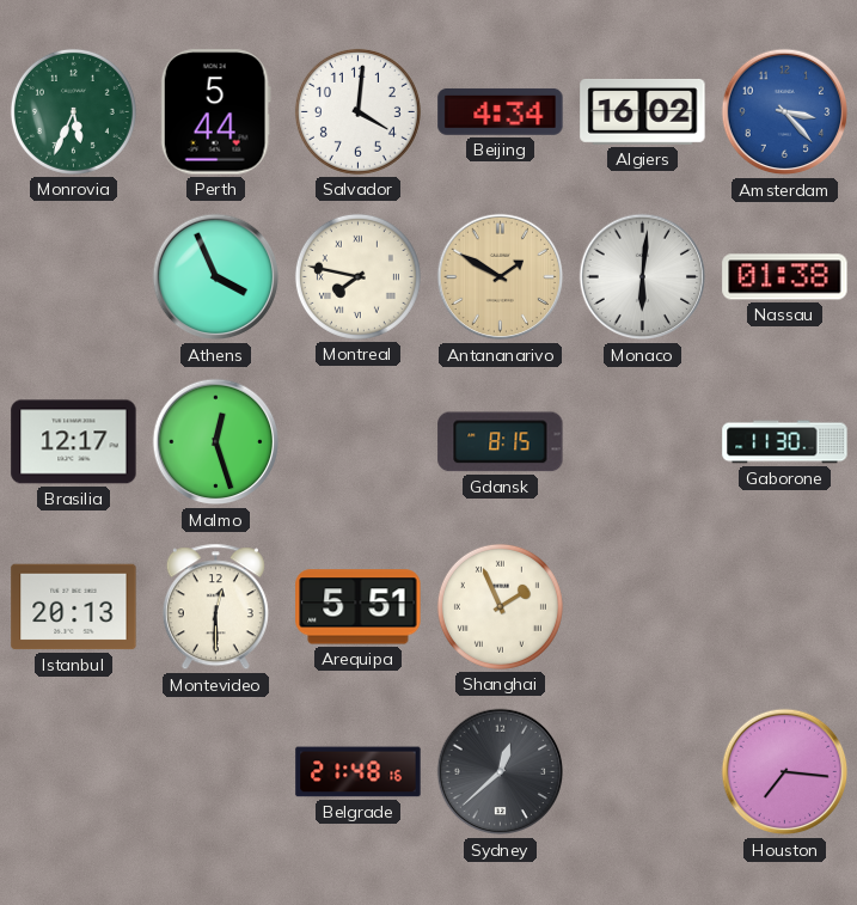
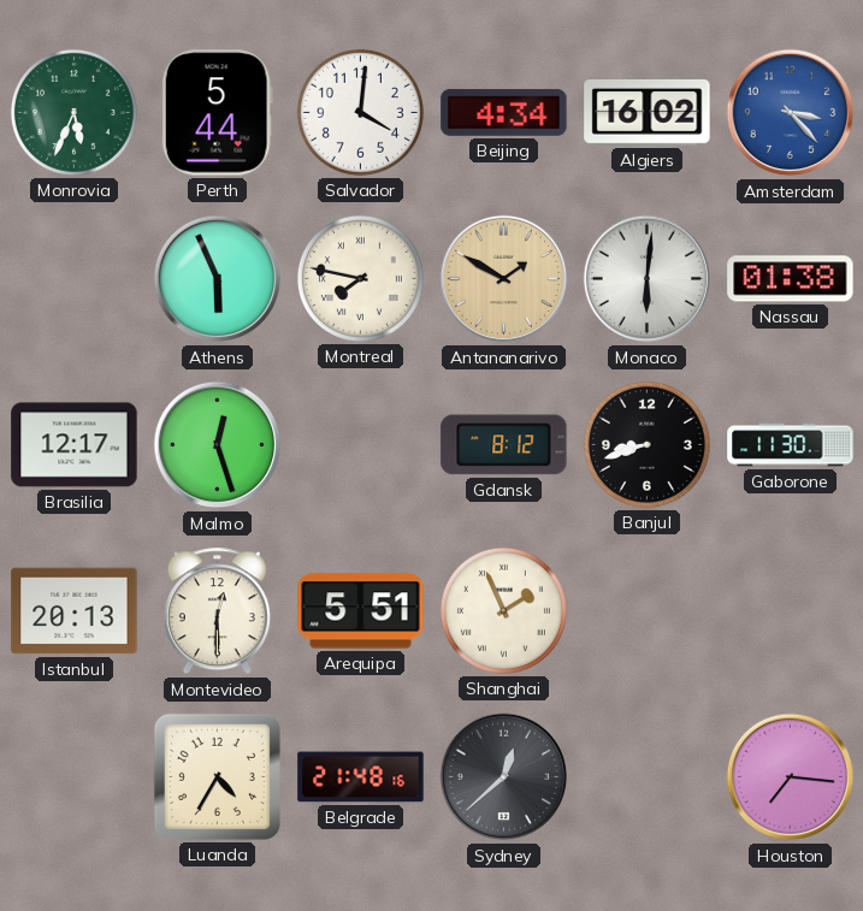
Athens: 3:56 -> 5:56
Gdansk: 8:15 -> 8:12
Banjul: none -> 8:42
Luanda: none -> 4:35
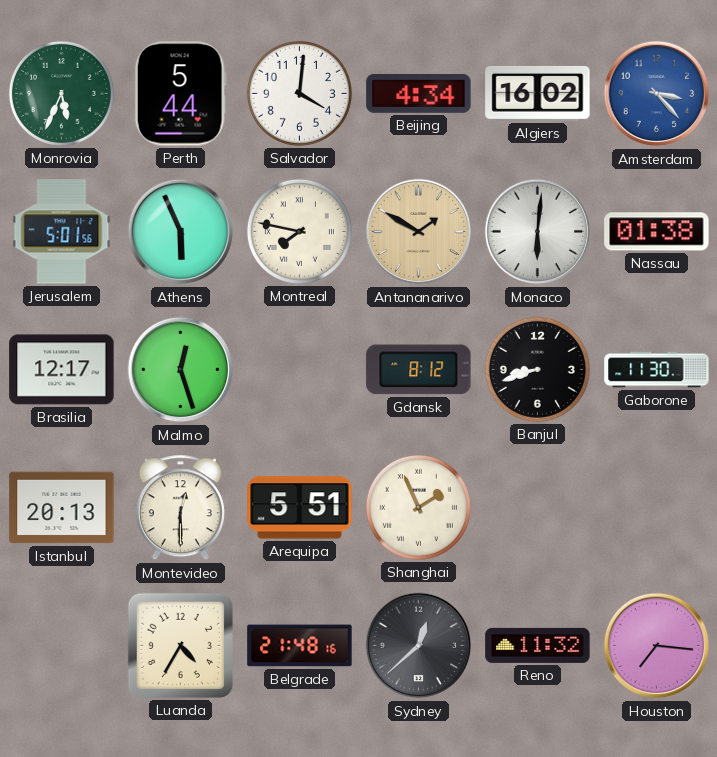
Jerusalem: none -> 5:01
Reno: none -> 11:32
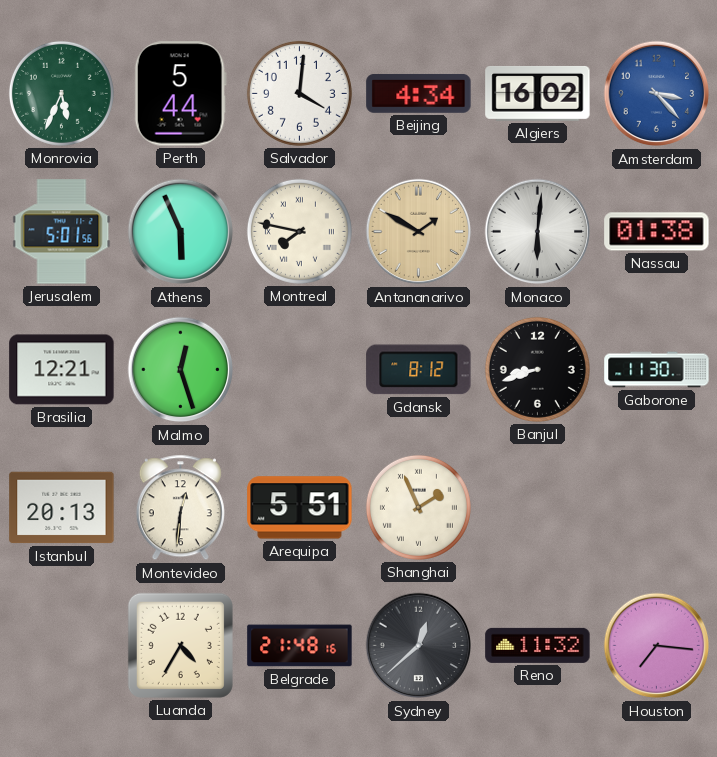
Brasilia: 12:17 -> 12:21
Montevideo: 12:30 -> 12:31
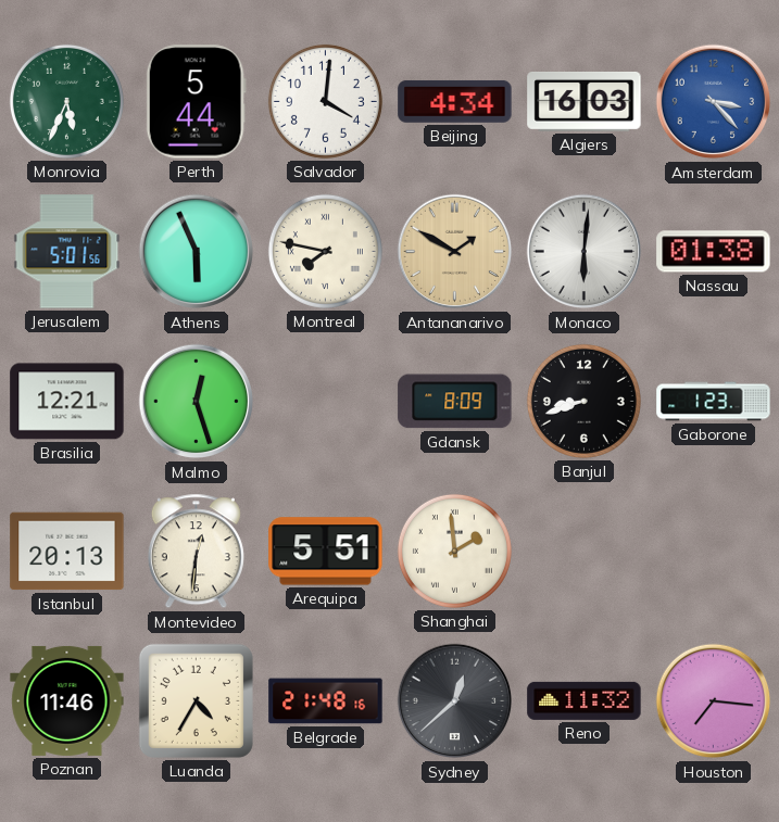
Algiers: 16:02 -> 16:03
Gdansk: 8:12 -> 8:09
Gaborone: 11:30 -> 1:23
Shanghai: 1:56 -> 1:59
Poznan: none -> 11:46
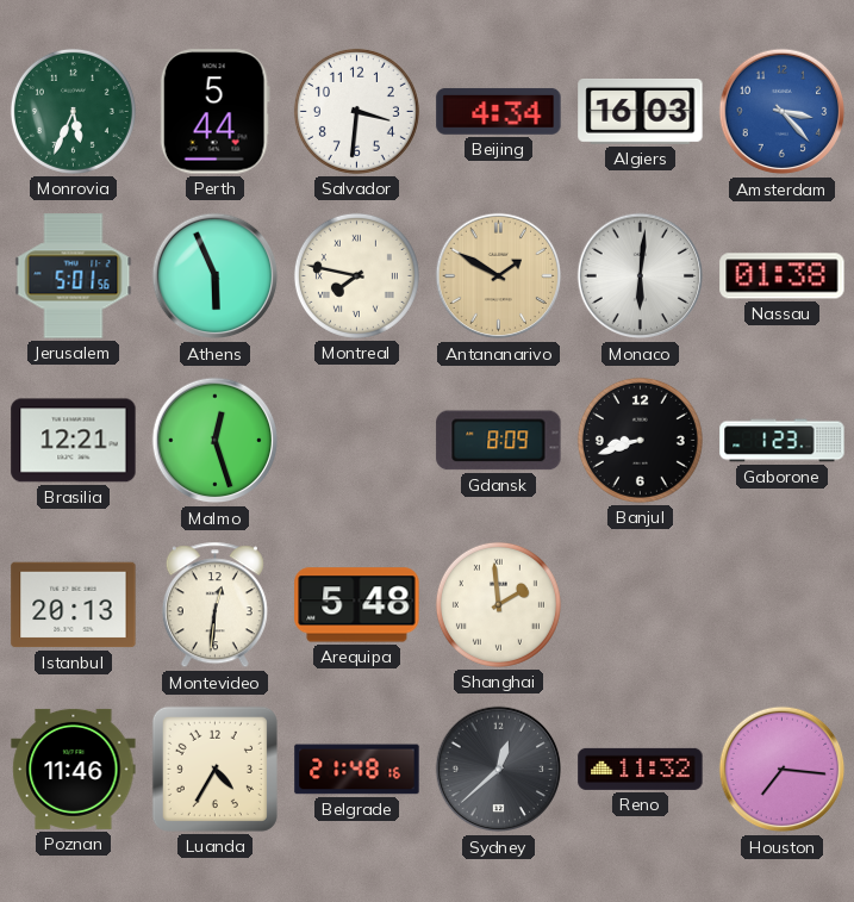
Salvador: 4:01 -> 3:31
Arequipa: 5:51 -> 5:48
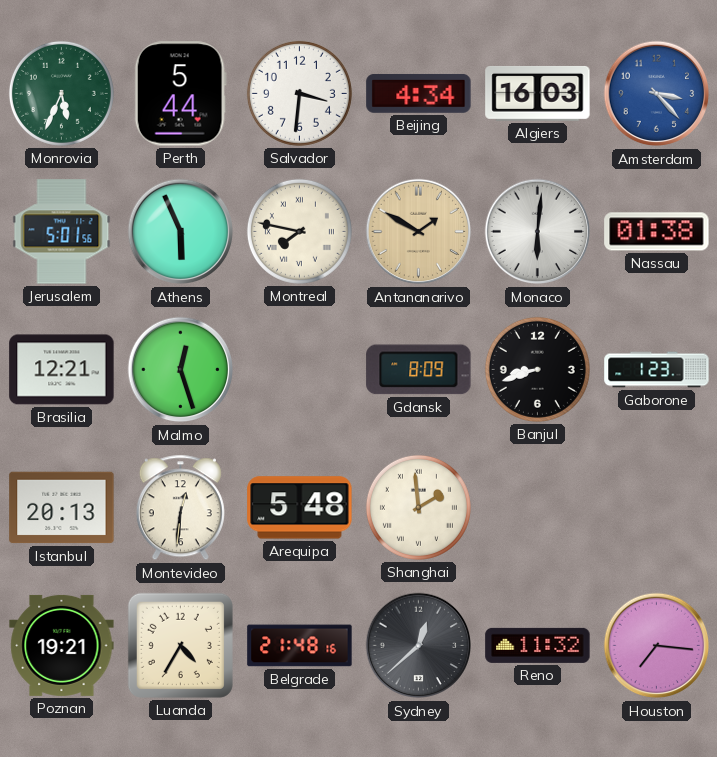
Poznan: 11:46 -> 19:21
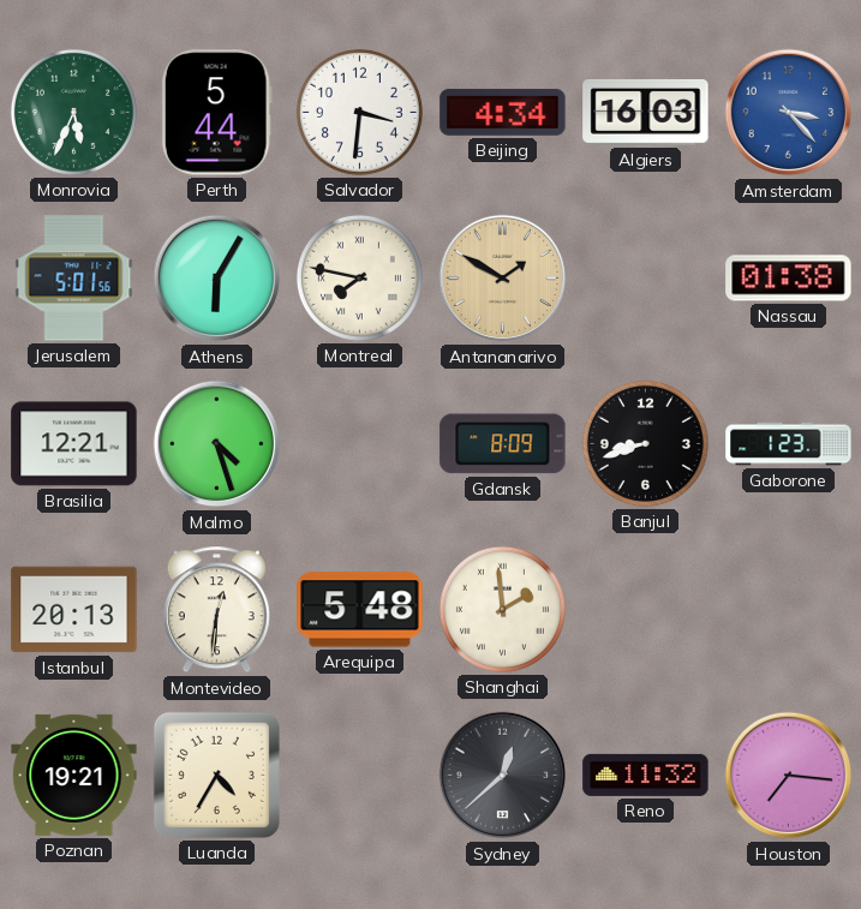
Athens: 5:56 -> 6:05
Monaco: 6:01 -> none
Malmo: 12:27 -> 4:27
Belgrade: 21:48 -> none
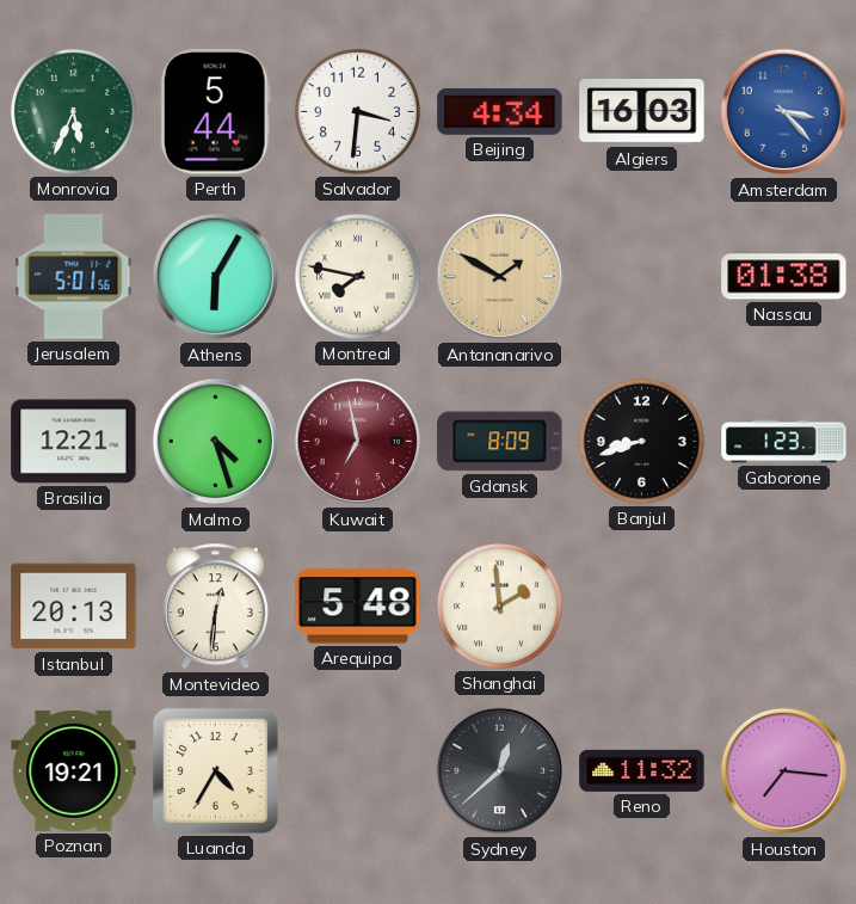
Kuwait: none -> 6:58
